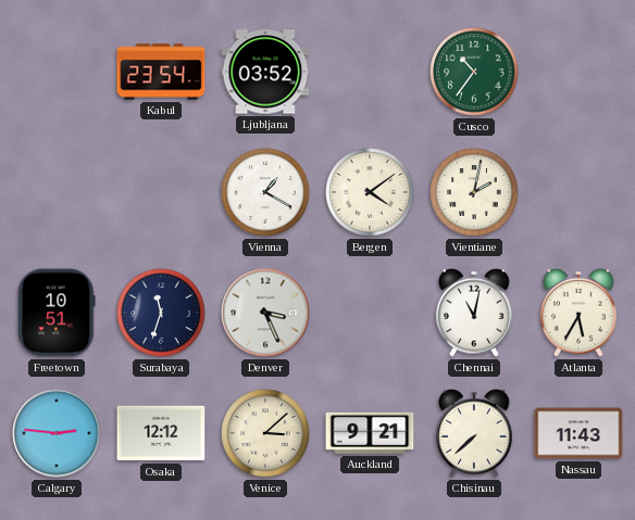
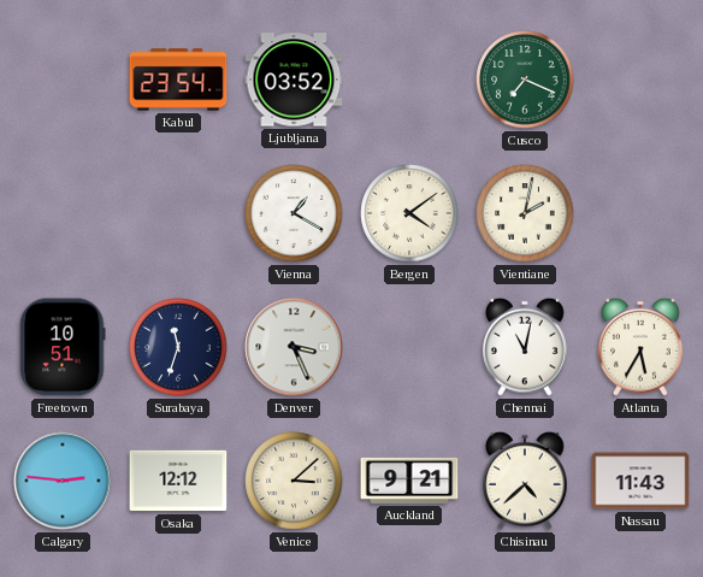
Cusco: 10:36 -> 7:19
Chisinau: 7:38 -> 4:38
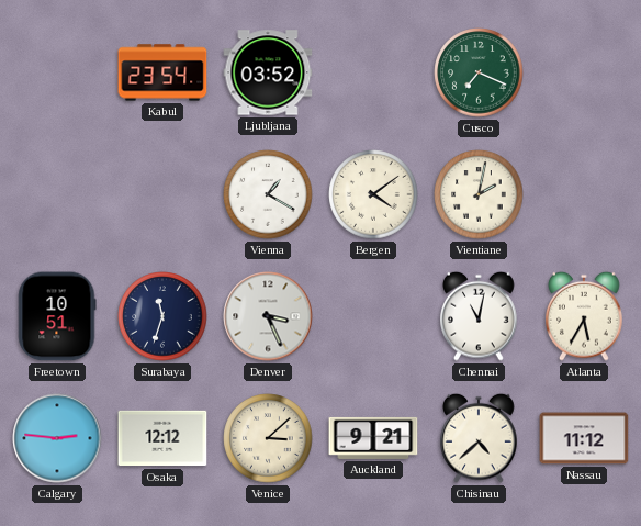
Nassau: 11:43 -> 11:12
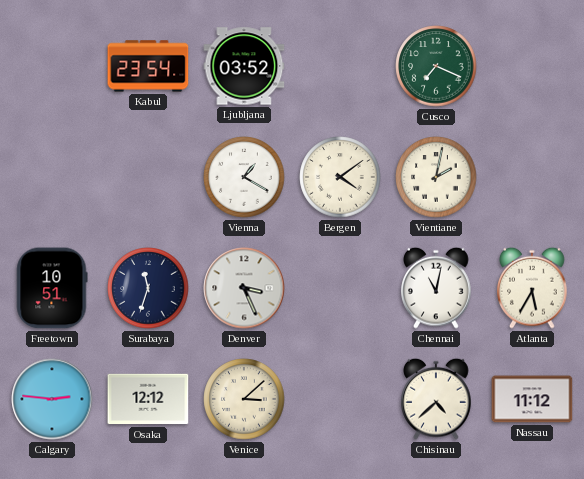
Auckland: 9:21 -> none
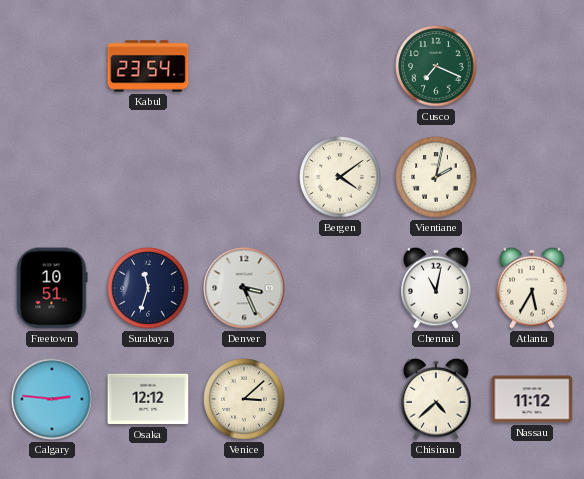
Ljubljana: 03:52 -> none
Vienna: 1:20 -> none
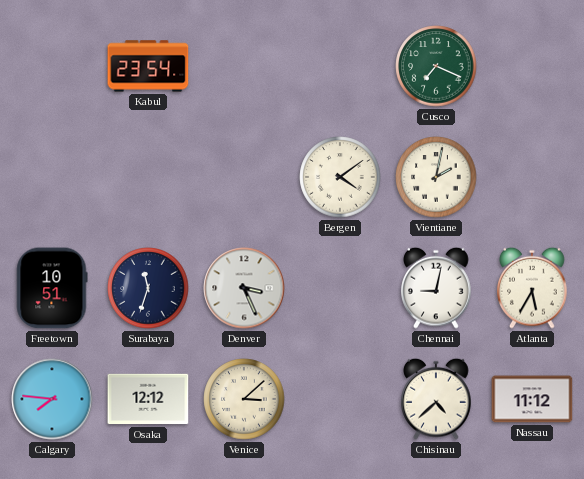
Chennai: 11:02 -> 9:02
Calgary: 2:46 -> 7:46
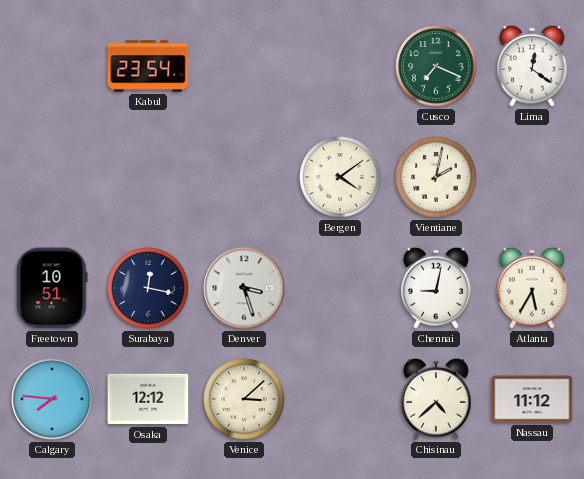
Lima: none -> 12:21
Surabaya: 11:33 -> 12:17
Denver: 3:26 -> 3:27
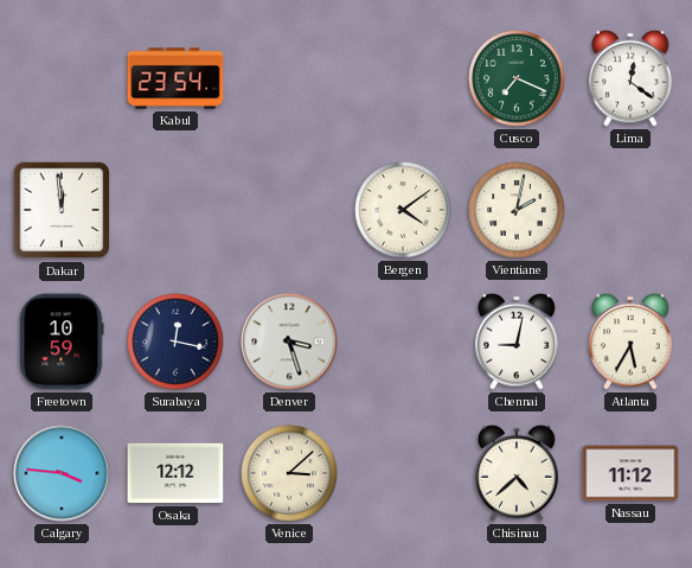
Dakar: none -> 11:59
Freetown: 10:51 -> 10:59
Calgary: 7:46 -> 3:46
